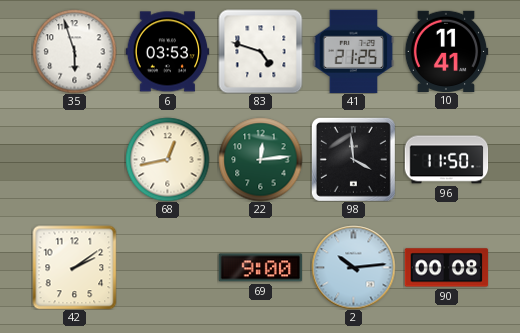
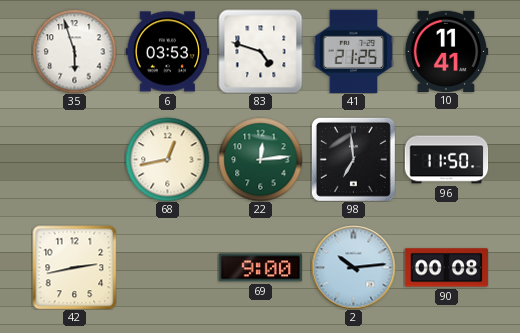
98: 3:59 -> 6:59
42: 2:09 -> 2:43
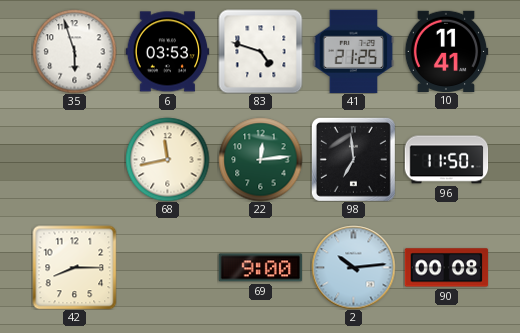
68: 12:43 -> 11:43
42: 2:43 -> 8:15
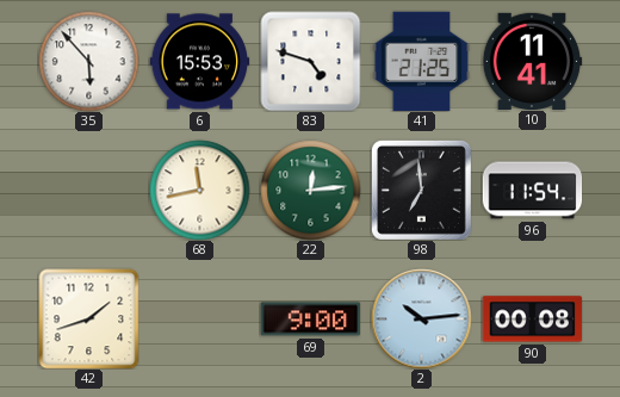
35: 5:57 -> 5:53
6: 03:53 -> 15:53
96: 11:50 -> 11:54
42: 8:15 -> 1:42
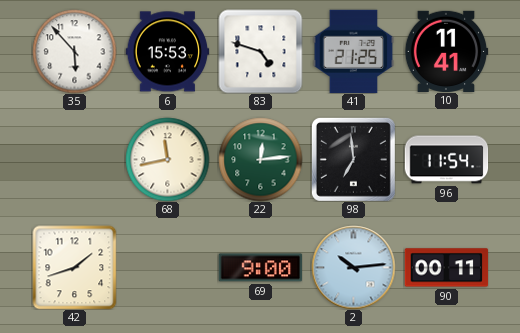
90: 00:08 -> 00:11
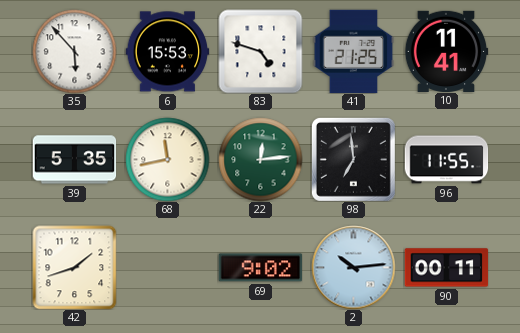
39: none -> 5:35
96: 11:54 -> 11:55
69: 9:00 -> 9:02
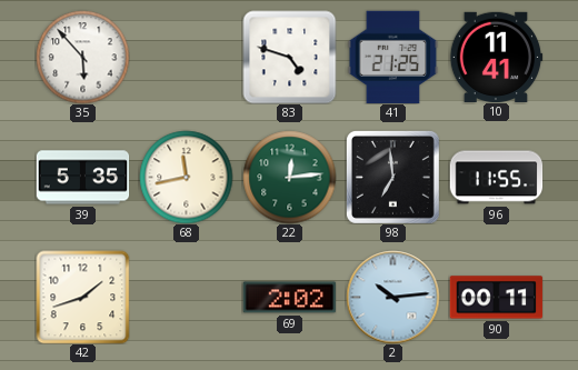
6: 15:53 -> none
69: 9:02 -> 2:02
